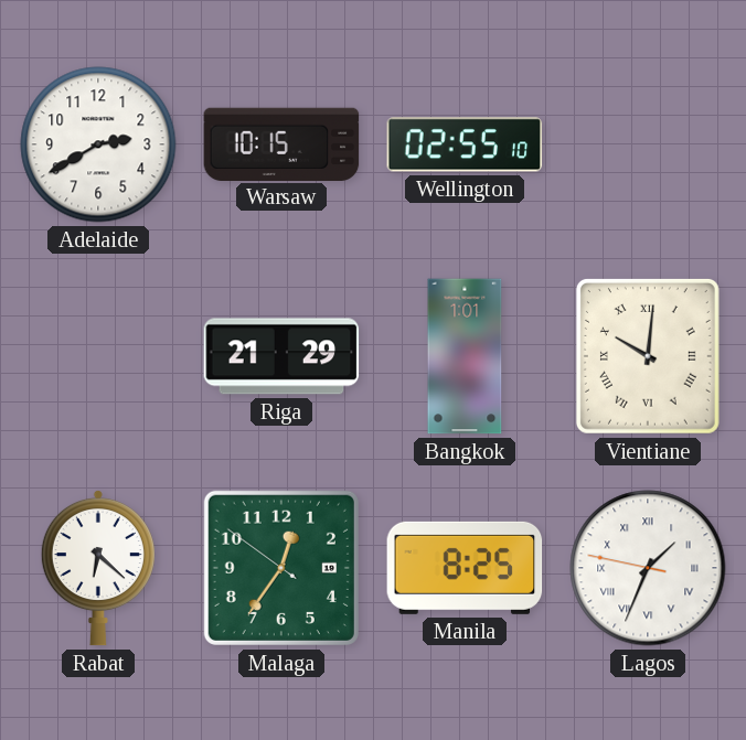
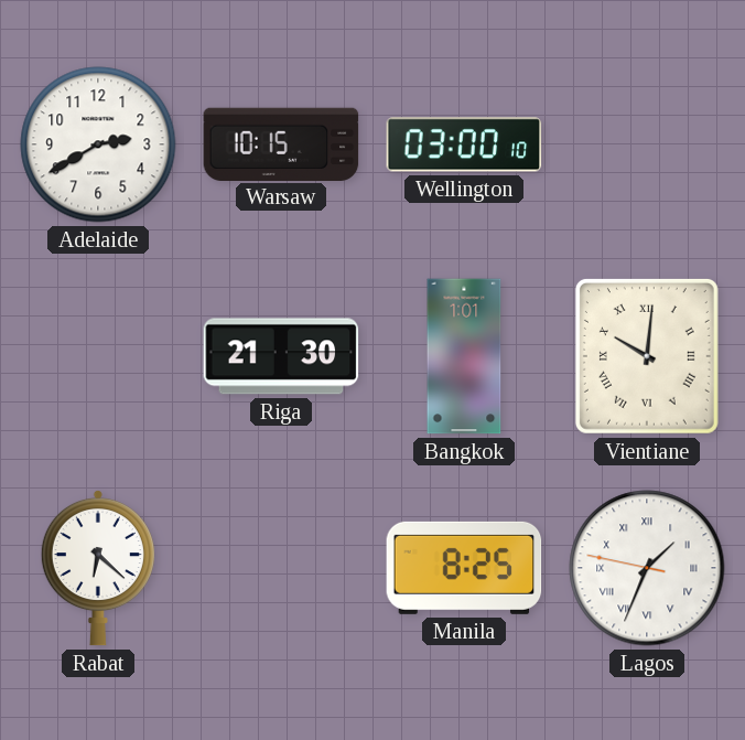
Wellington: 02:55 -> 03:00
Riga: 21:29 -> 21:30
Malaga: 12:35 -> none
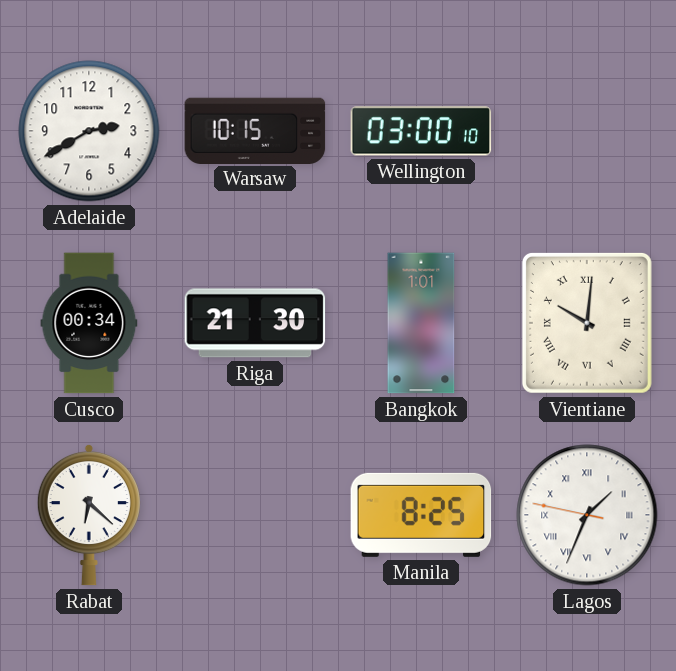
Cusco: none -> 00:34
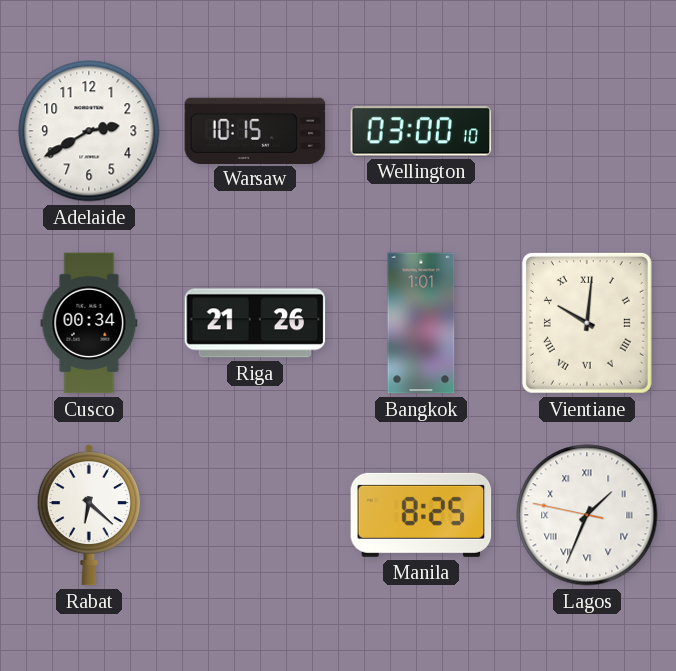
Riga: 21:30 -> 21:26
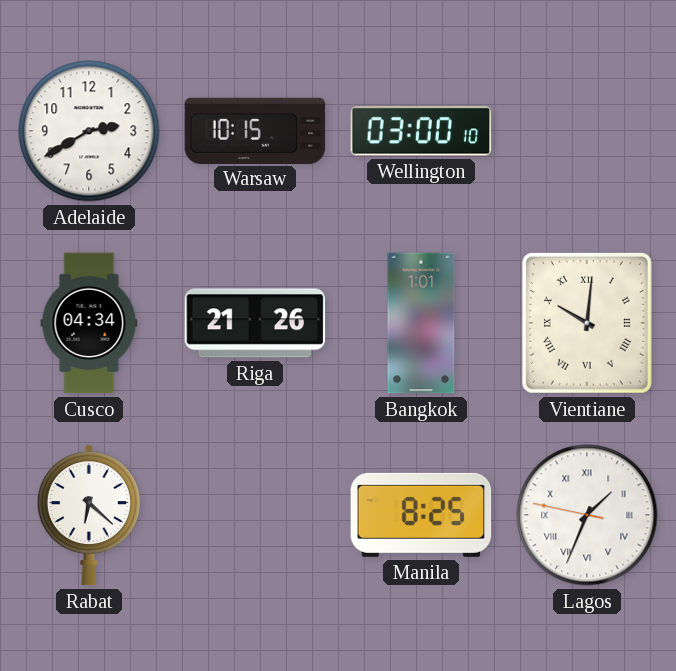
Cusco: 00:34 -> 04:34
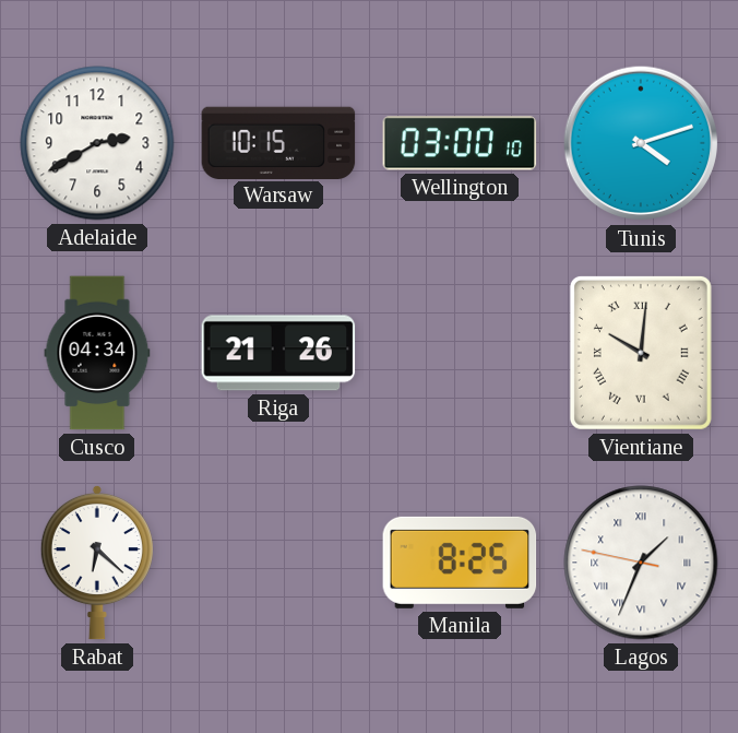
Tunis: none -> 4:12
Bangkok: 1:01 -> none
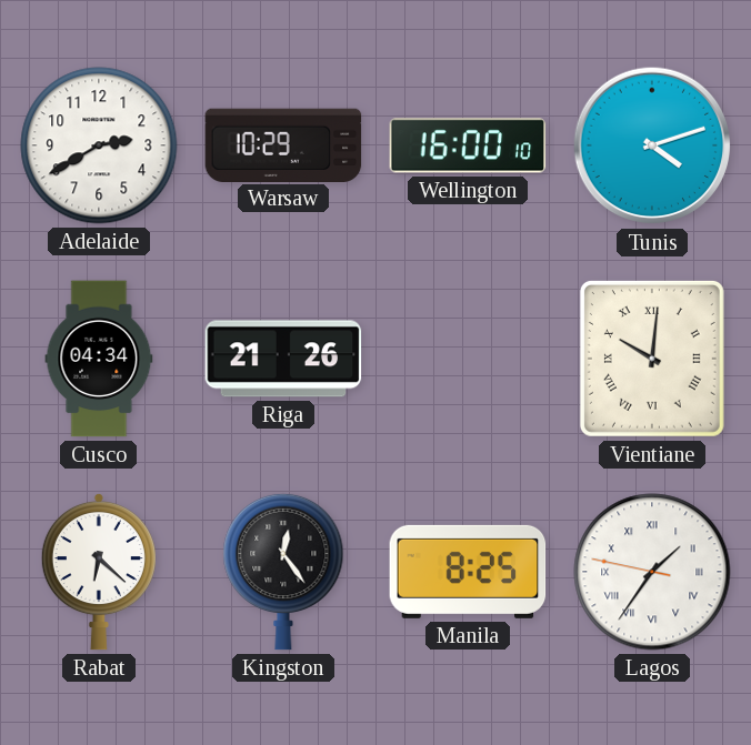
Warsaw: 10:15 -> 10:29
Wellington: 03:00 -> 16:00
Kingston: none -> 12:24
Lagos: 1:33 -> 1:35
